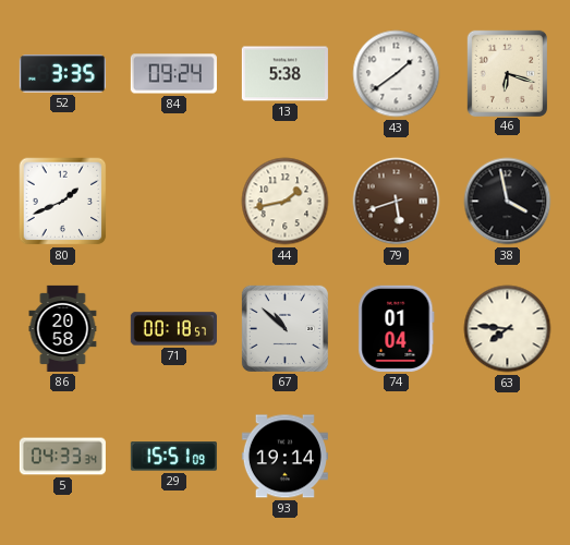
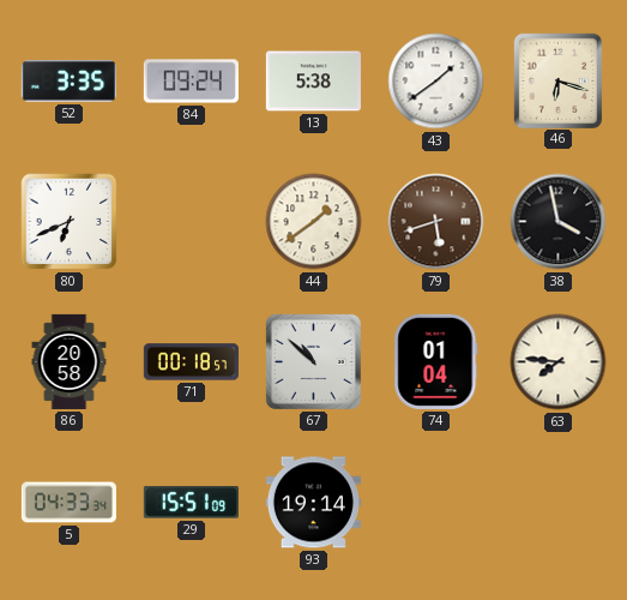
80: 1:41 -> 6:41
44: 1:43 -> 1:39
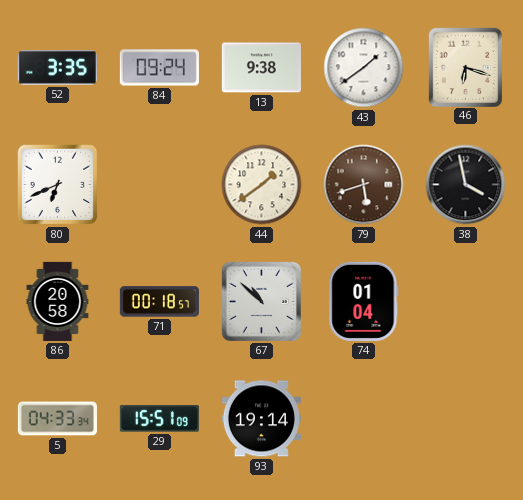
13: 5:38 -> 9:38
63: 7:46 -> none
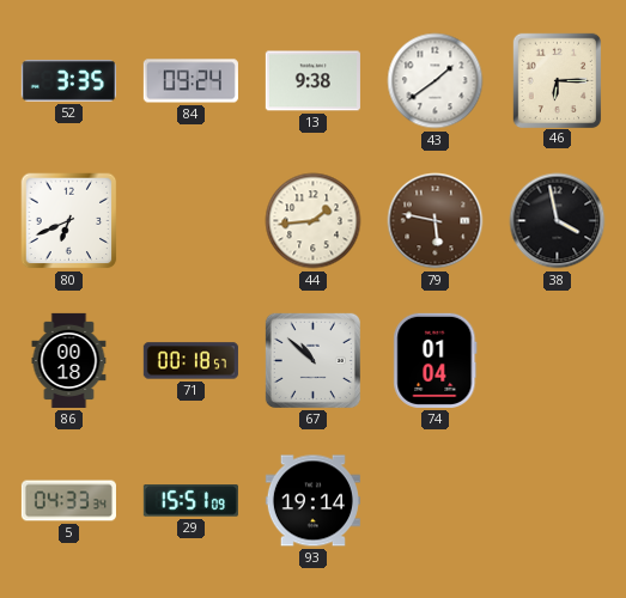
46: 6:18 -> 6:15
44: 1:39 -> 1:44
79: 5:42 -> 5:47
86: 20:58 -> 00:18
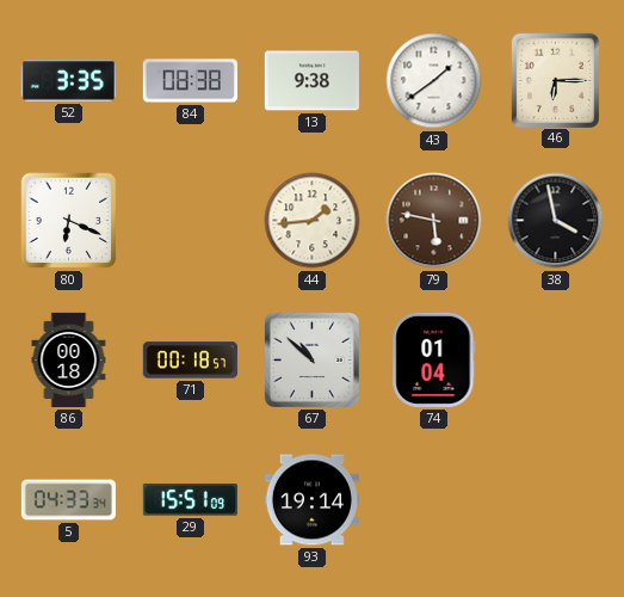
84: 09:24 -> 08:38
80: 6:41 -> 6:19
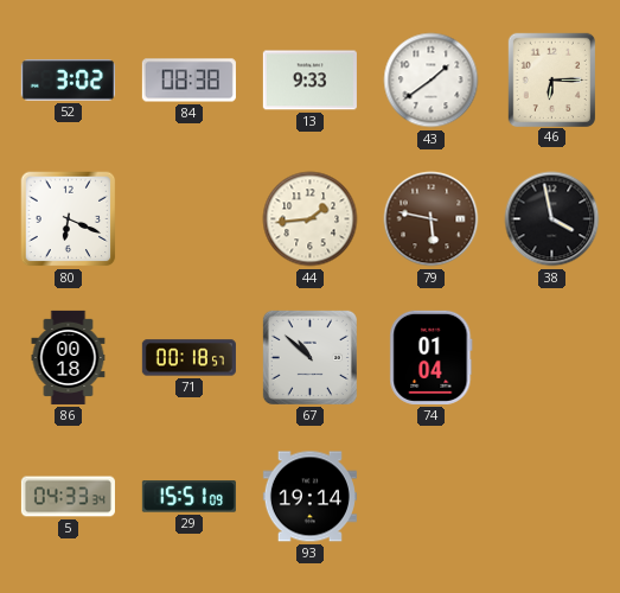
52: 3:35 -> 3:02
13: 9:38 -> 9:33
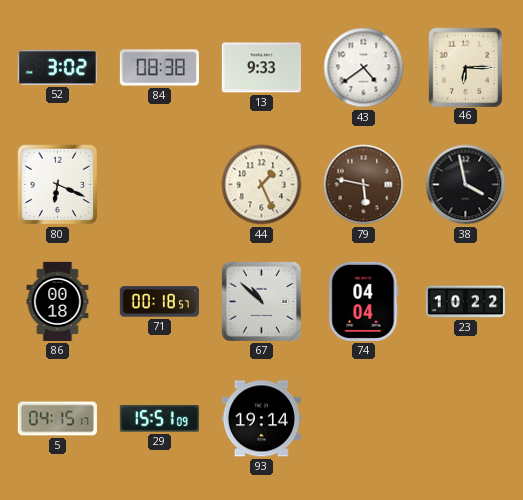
43: 1:39 -> 4:39
44: 1:44 -> 1:26
74: 01:04 -> 04:04
23: none -> 10:22
5: 04:33 -> 04:15
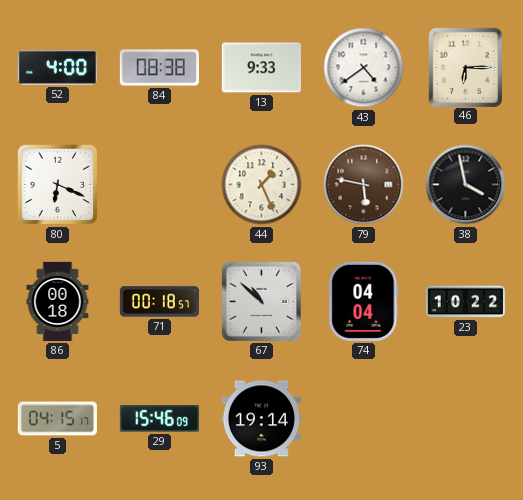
52: 3:02 -> 4:00
29: 15:51 -> 15:46
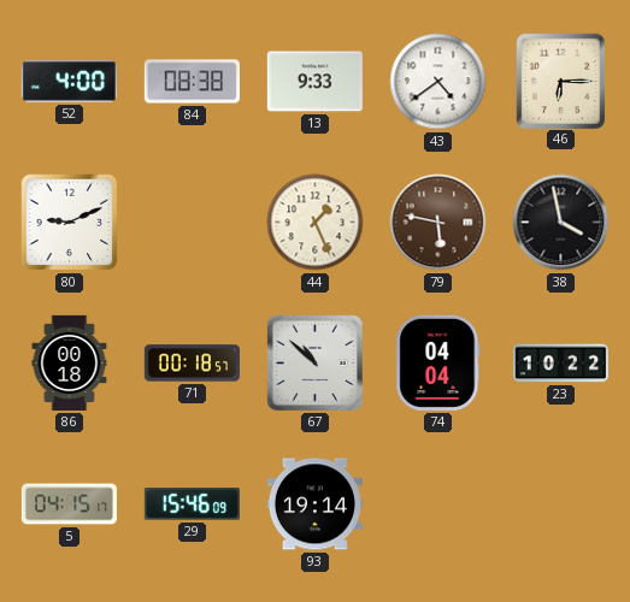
80: 6:19 -> 9:11
